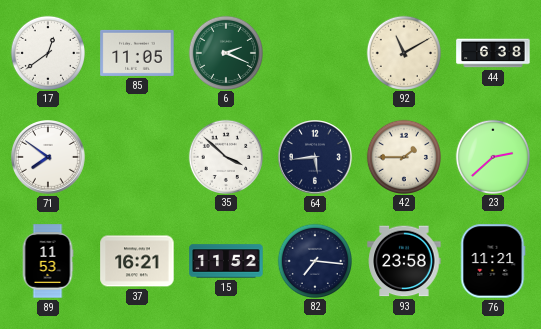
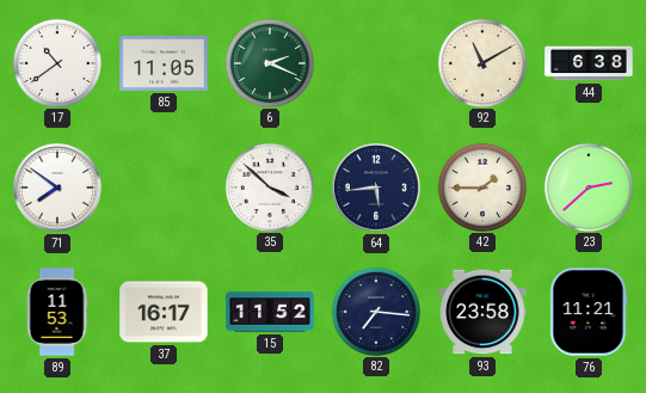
17: 12:39 -> 10:39
37: 16:21 -> 16:17
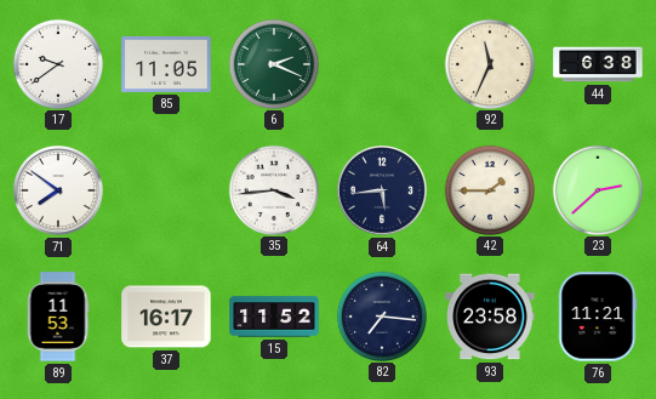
17: 10:39 -> 9:39
92: 11:10 -> 11:34
35: 3:52 -> 3:44
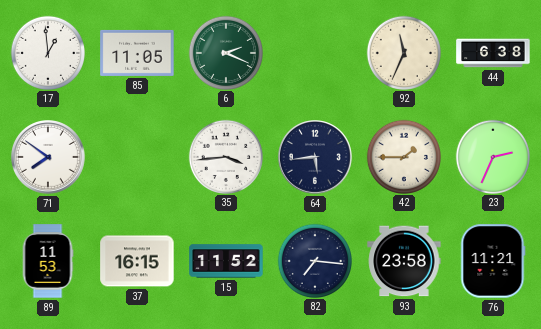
17: 9:39 -> 12:59
23: 2:38 -> 2:34
37: 16:17 -> 16:15
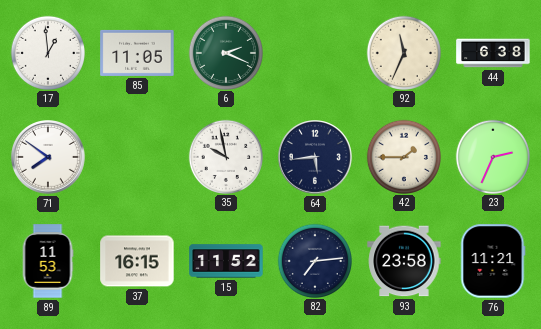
35: 3:44 -> 9:58
82: 7:16 -> 7:14
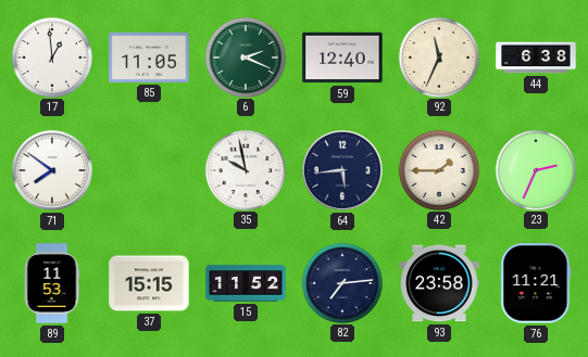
59: none -> 12:40
37: 16:15 -> 15:15
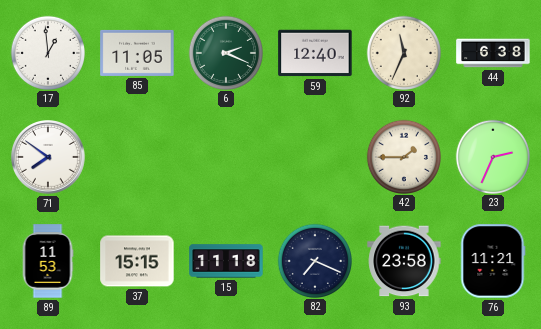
35: 9:58 -> none
64: 5:44 -> none
15: 11:52 -> 11:18
82: 7:14 -> 7:19
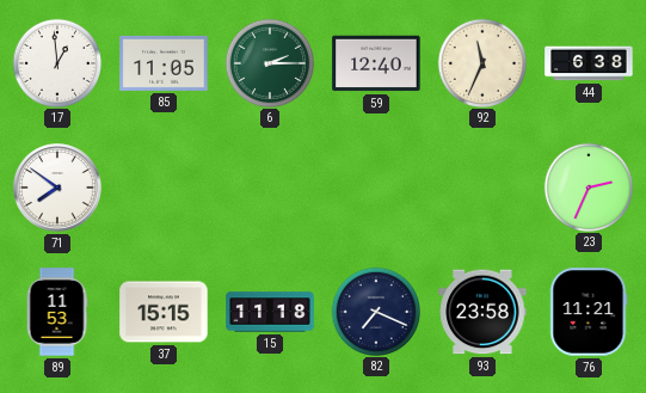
6: 2:19 -> 2:15
42: 1:45 -> none
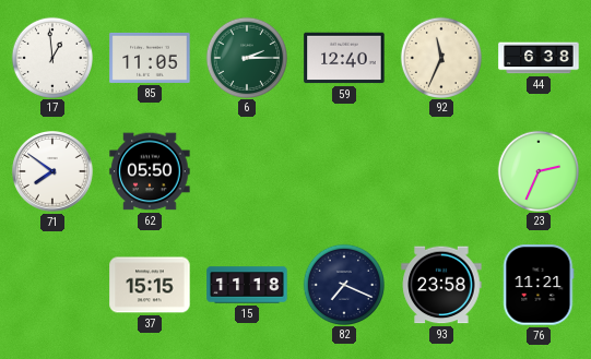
62: none -> 05:50
89: 11:53 -> none
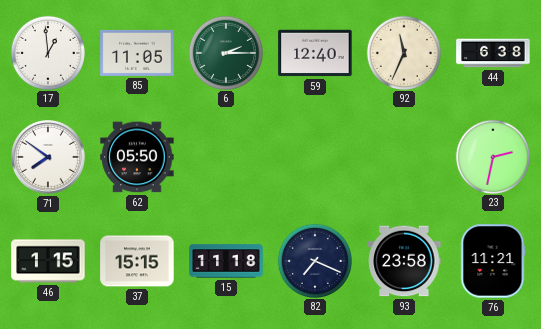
23: 2:34 -> 2:32
46: none -> 1:15
